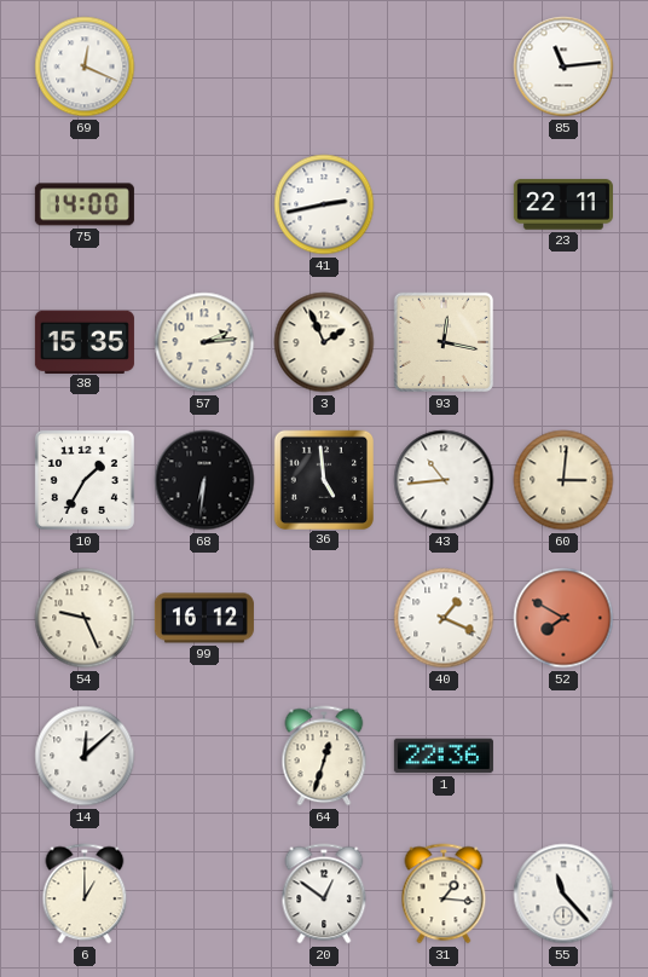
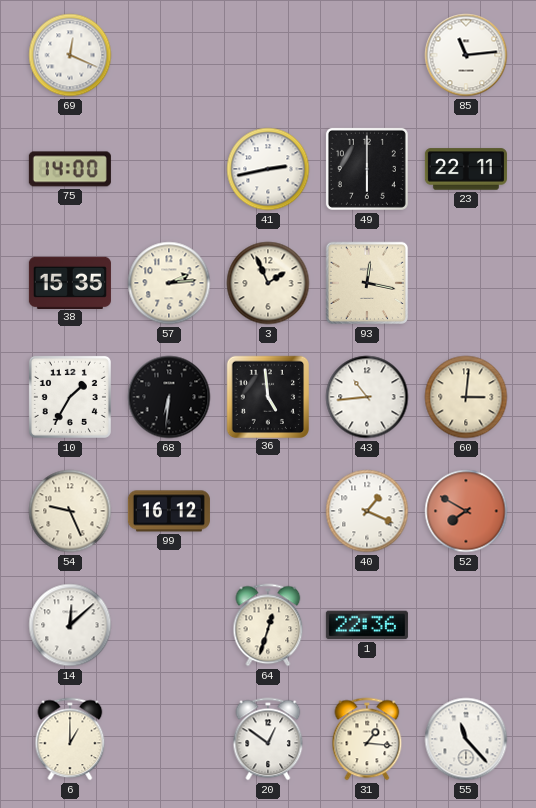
49: none -> 6:00
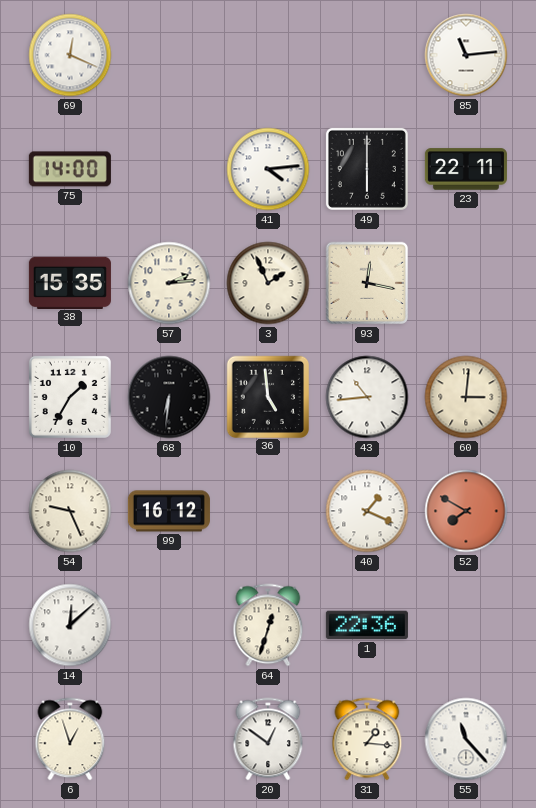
41: 2:43 -> 4:14
6: 1:00 -> 12:57
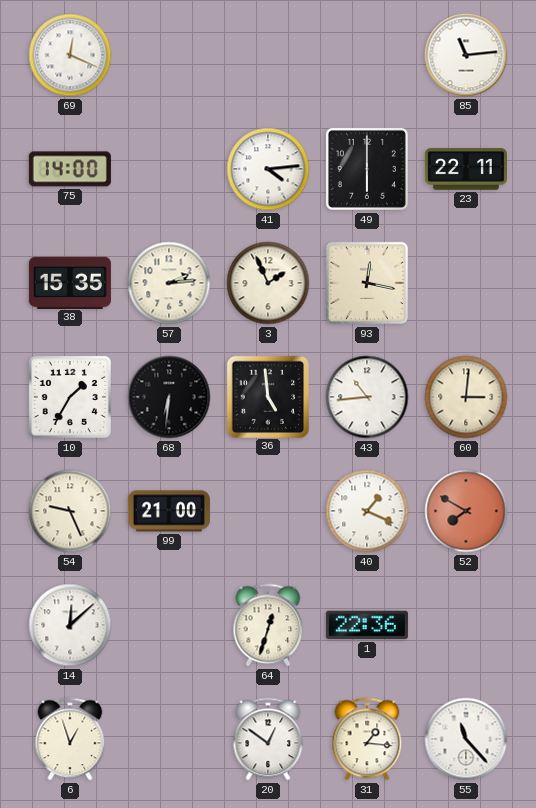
99: 16:12 -> 21:00
